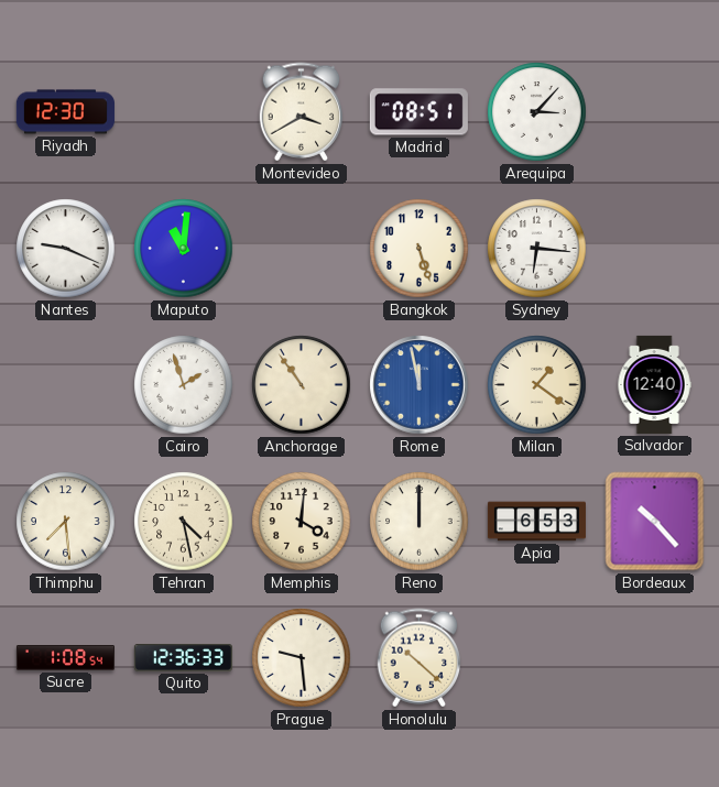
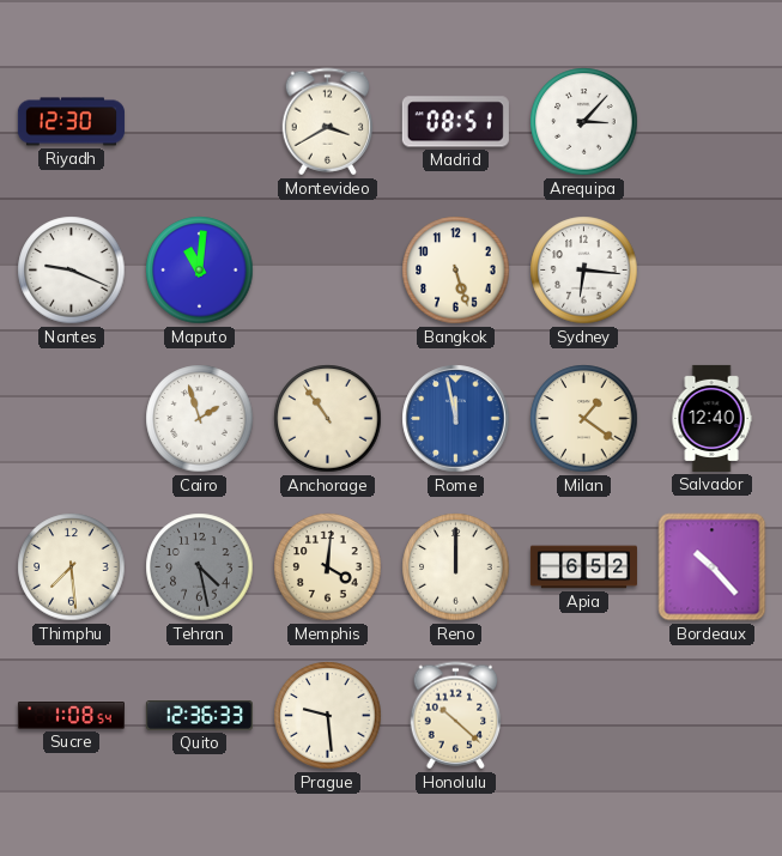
Tehran dial: cream -> grey
Apia: 6:53 -> 6:52
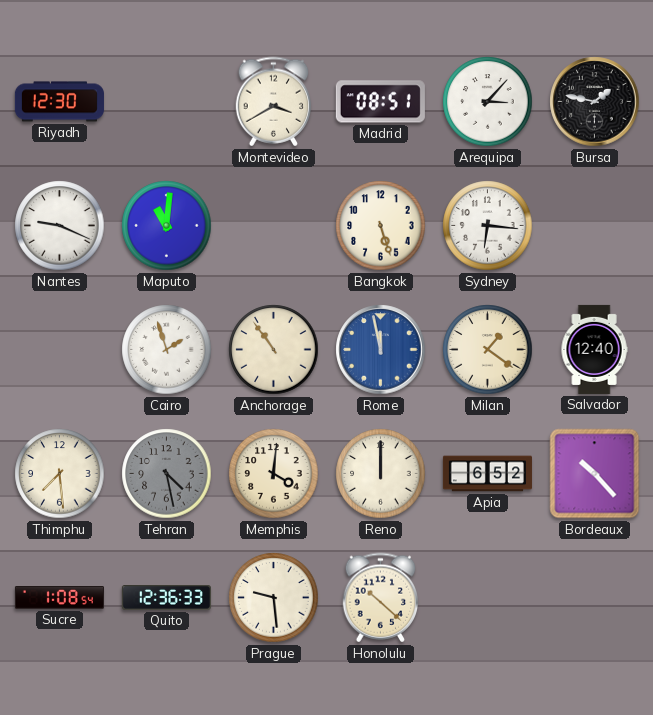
Bursa: none -> 1:47
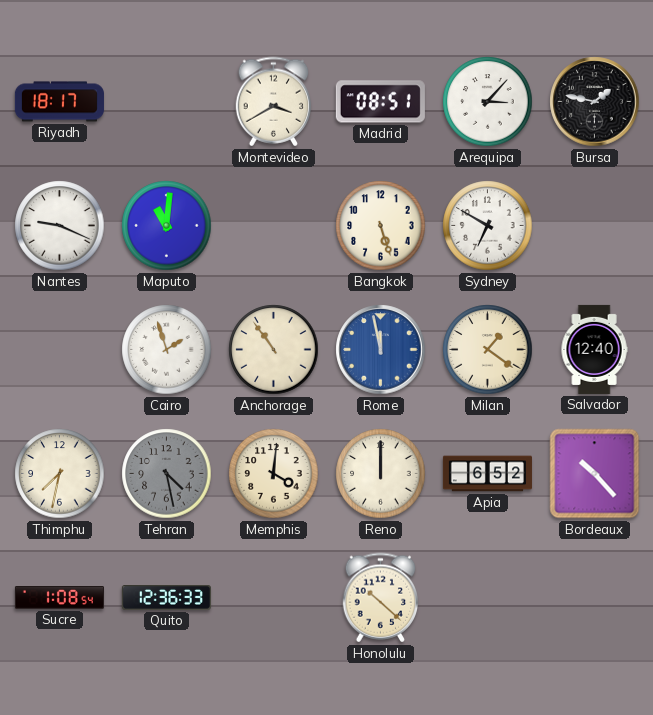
Riyadh: 12:30 -> 18:17
Sydney: 6:16 -> 6:50
Thimphu: 7:29 -> 7:32
Prague: 9:29 -> none
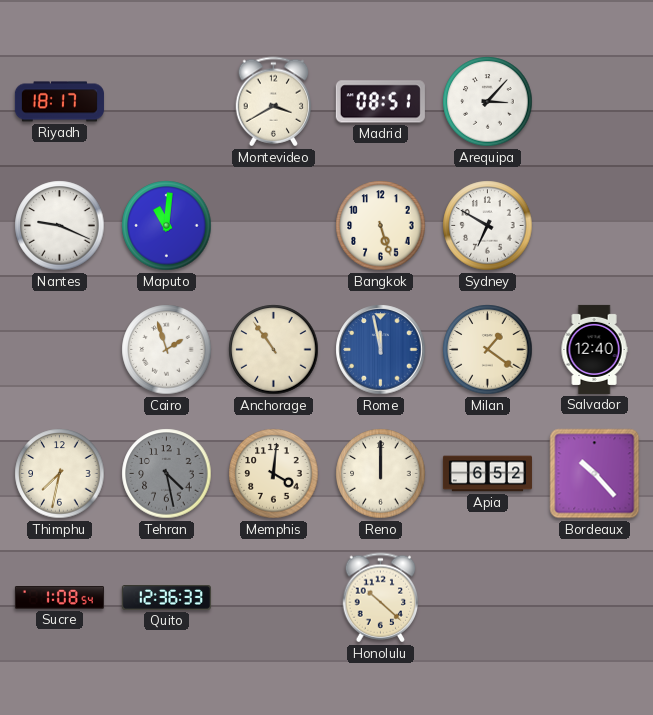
Bursa: 1:47 -> none
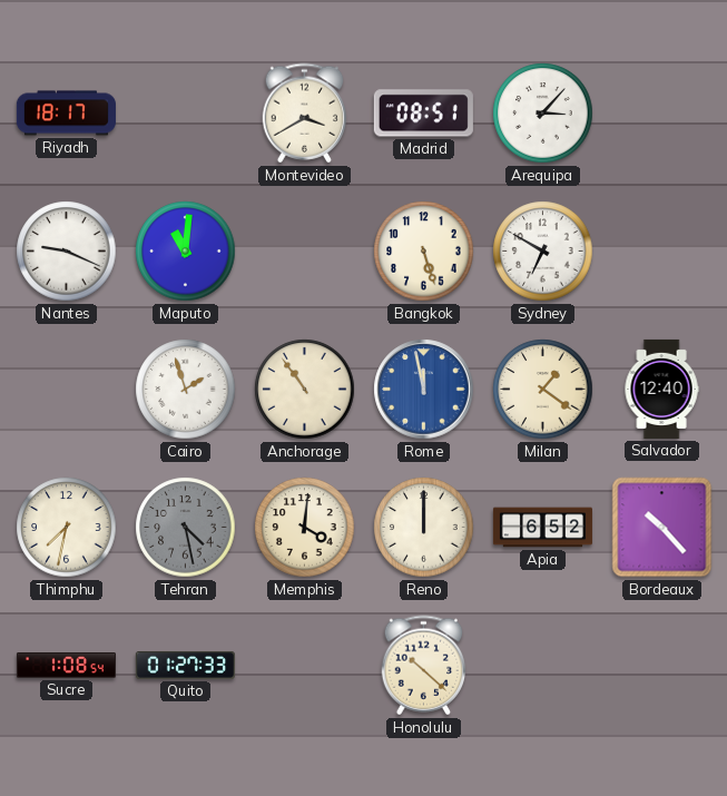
Quito: 12:36 -> 01:27
